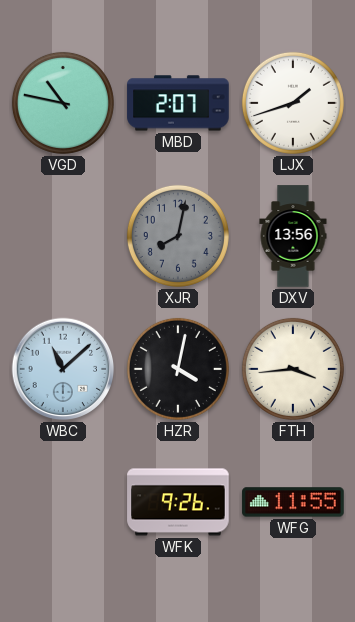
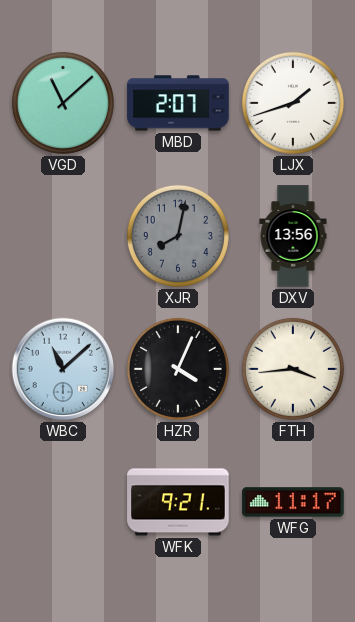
VGD: 10:47 -> 11:08
HZR: 4:02 -> 4:04
WFK: 9:26 -> 9:21
WFG: 11:55 -> 11:17
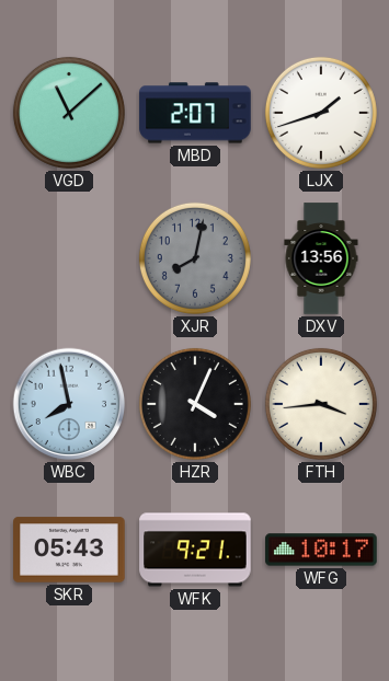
WBC: 11:08 -> 7:58
SKR: none -> 05:43
WFG: 11:17 -> 10:17
